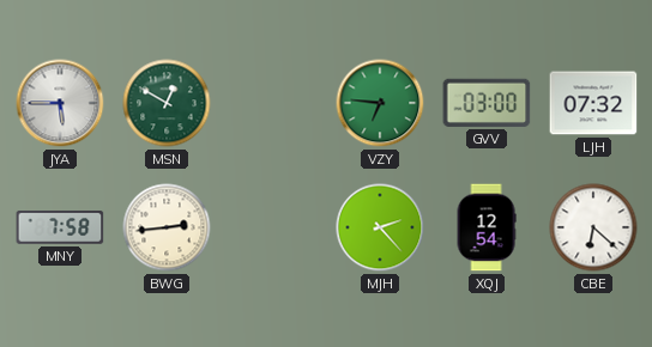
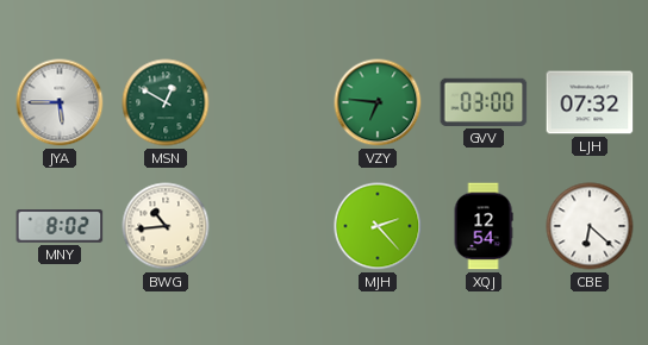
MNY: 7:58 -> 8:02
BWG: 2:44 -> 10:44
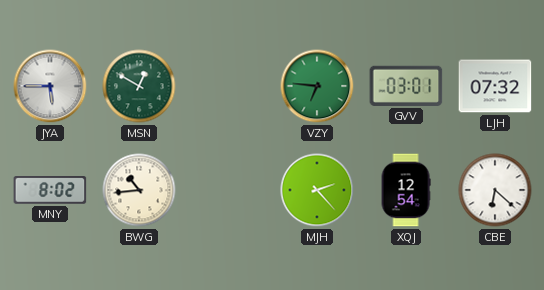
GVV: 03:00 -> 03:01
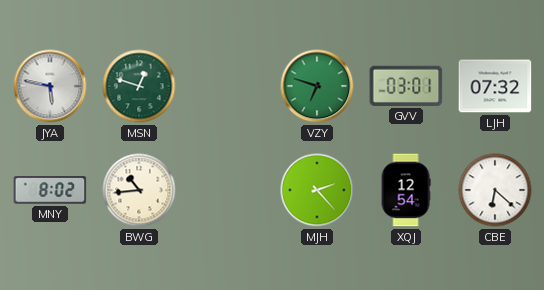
JYA: 5:45 -> 5:47
MSN: 12:50 -> 12:48
VZY: 6:46 -> 6:48
